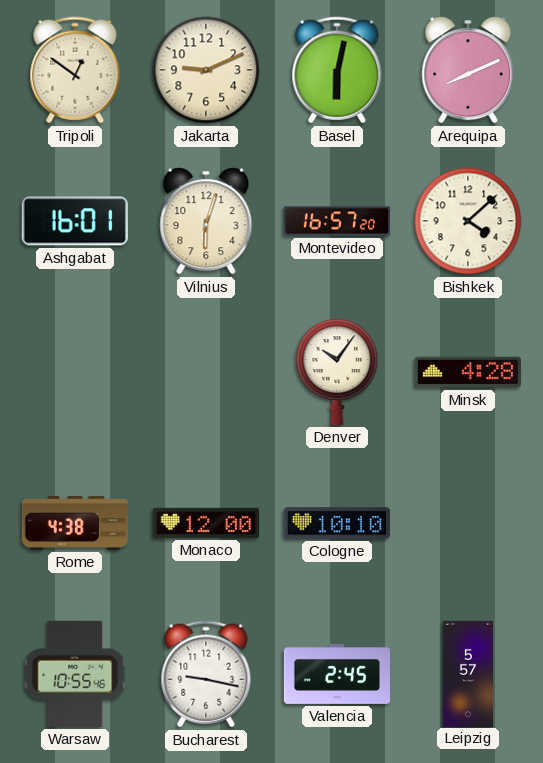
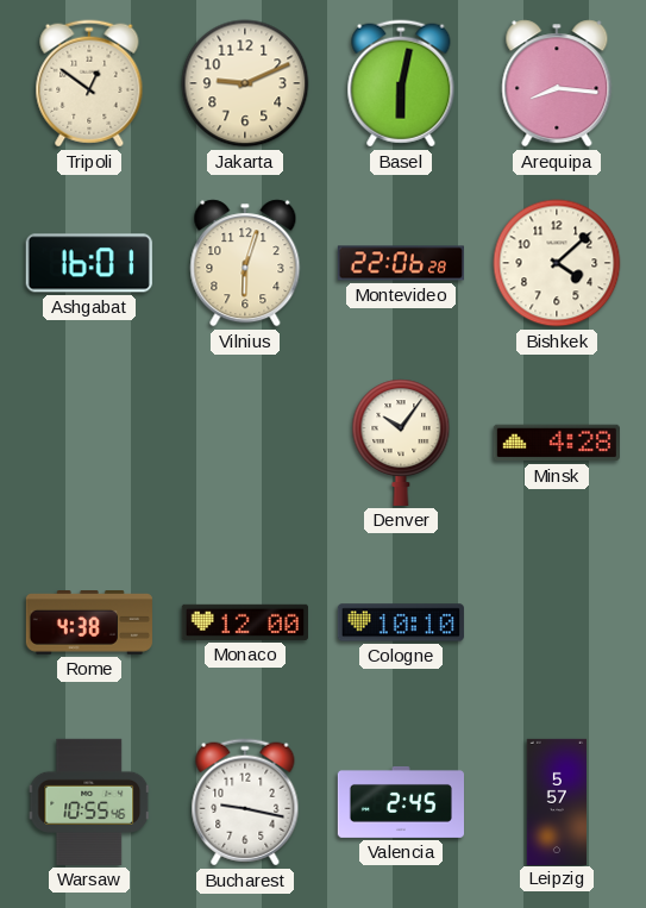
Arequipa: 8:11 -> 8:16
Montevideo: 16:57 -> 22:06
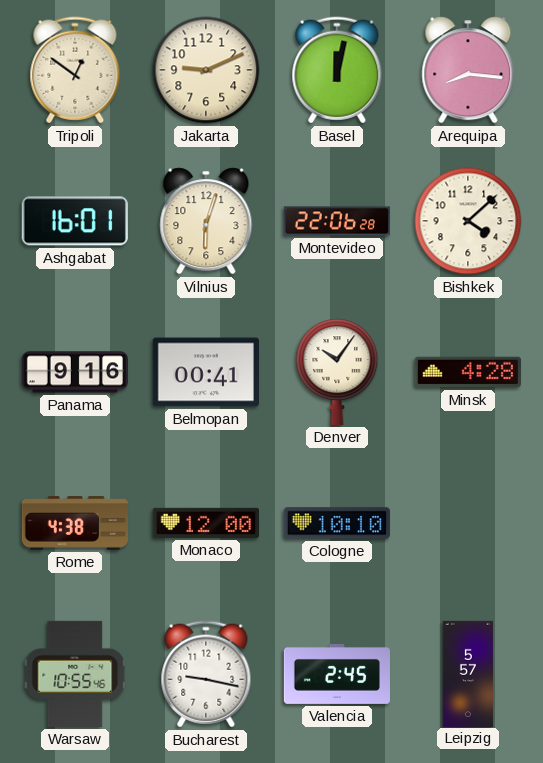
Basel: 6:02 -> 12:02
Panama: none -> 9:16
Belmopan: none -> 00:41
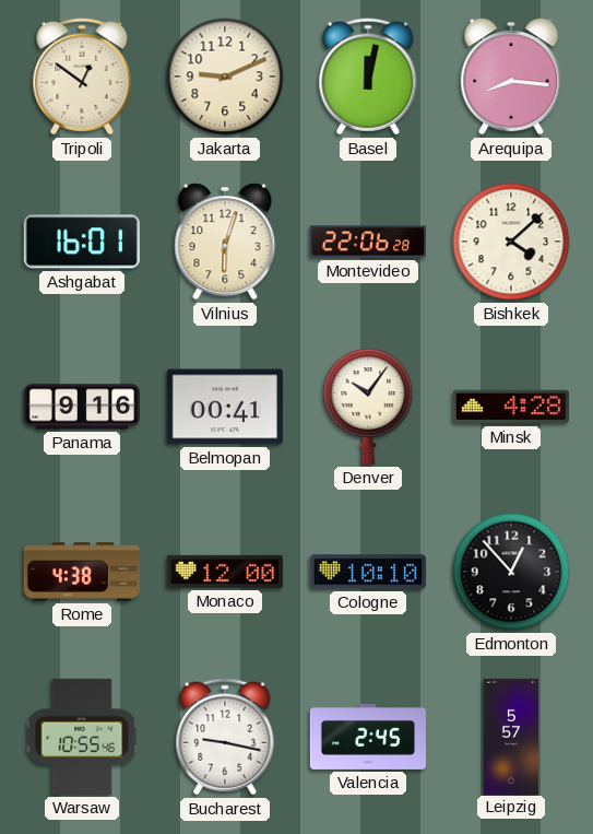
Edmonton: none -> 12:53
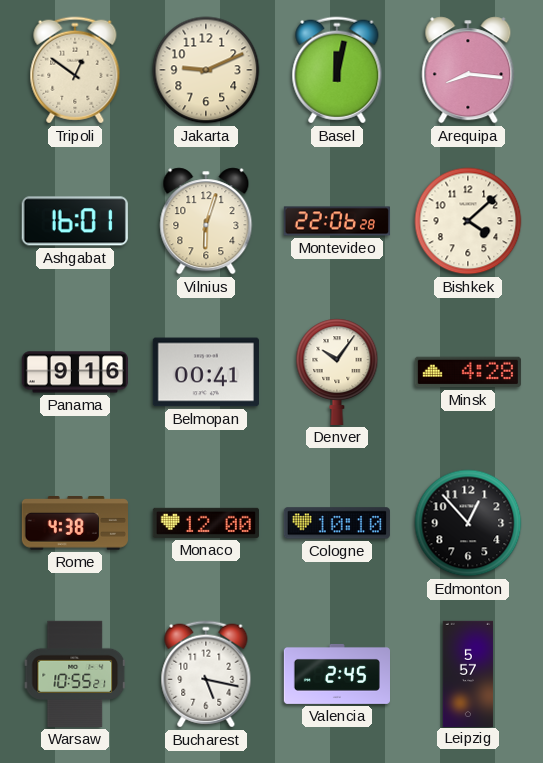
Warsaw: 10:55:46 -> 10:55:21
Bucharest: 9:17 -> 5:17
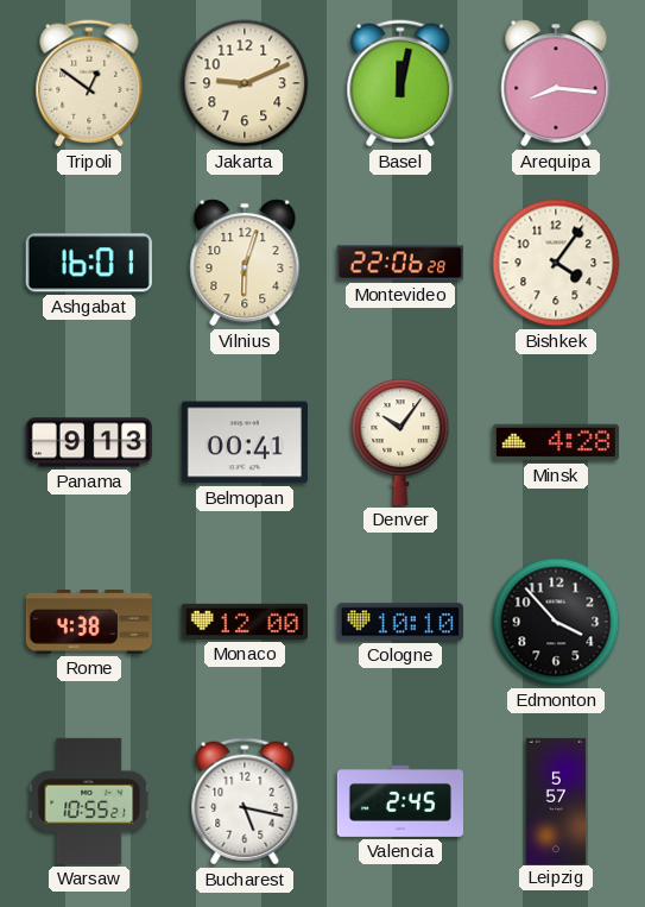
Bishkek: 4:08 -> 4:06
Panama: 9:16 -> 9:13
Edmonton: 12:53 -> 3:53
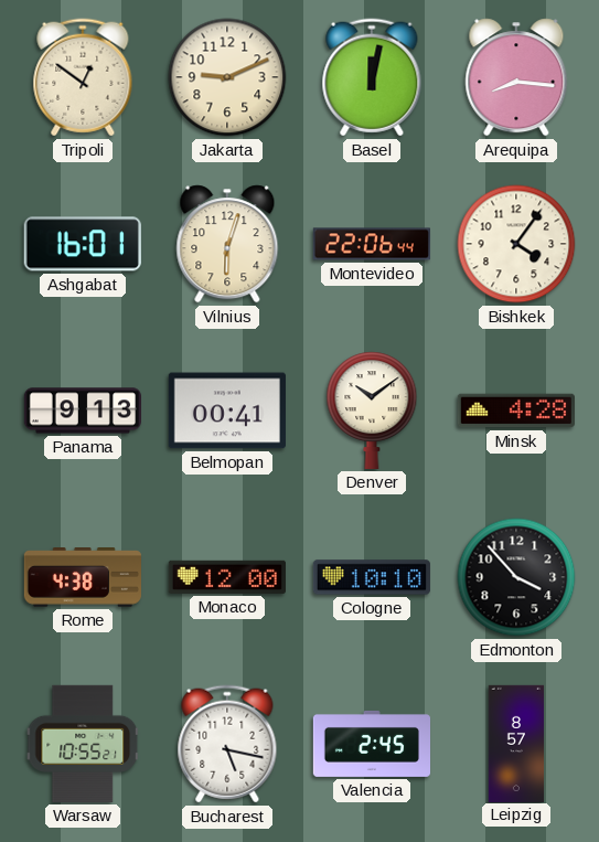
Montevideo: 22:06:28 -> 22:06:44
Denver: 10:06 -> 10:09
Leipzig: 5:57 -> 8:57
